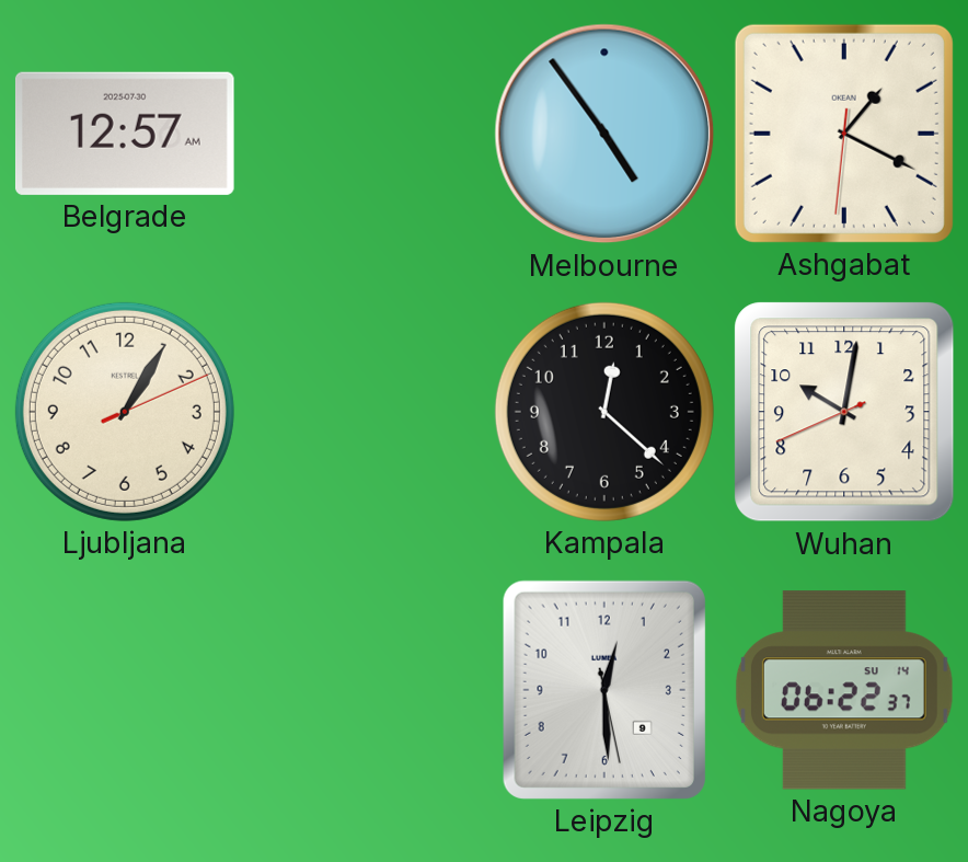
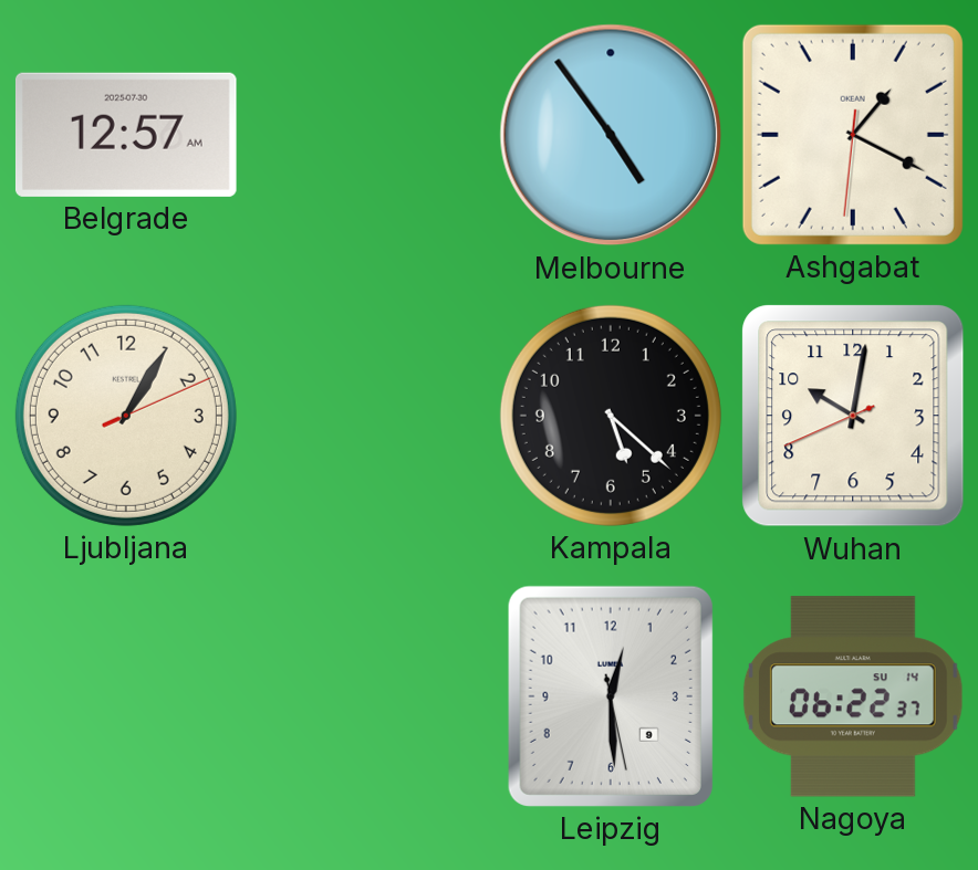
Kampala: 12:22 -> 5:22
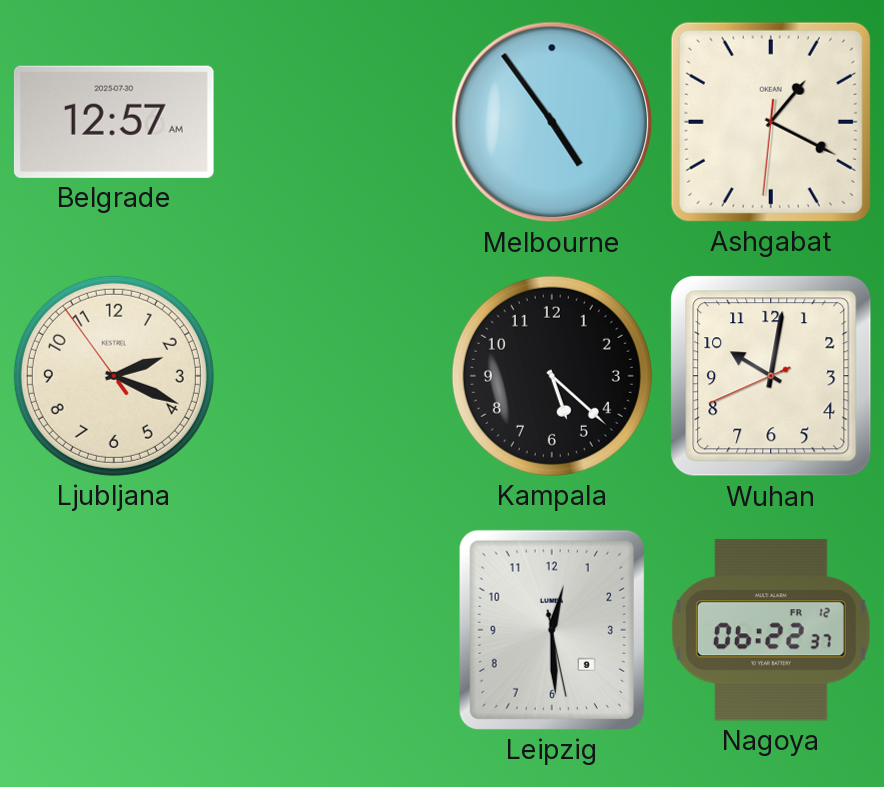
Ljubljana: 1:05 -> 2:18
Nagoya date: SU 14 -> FR 12
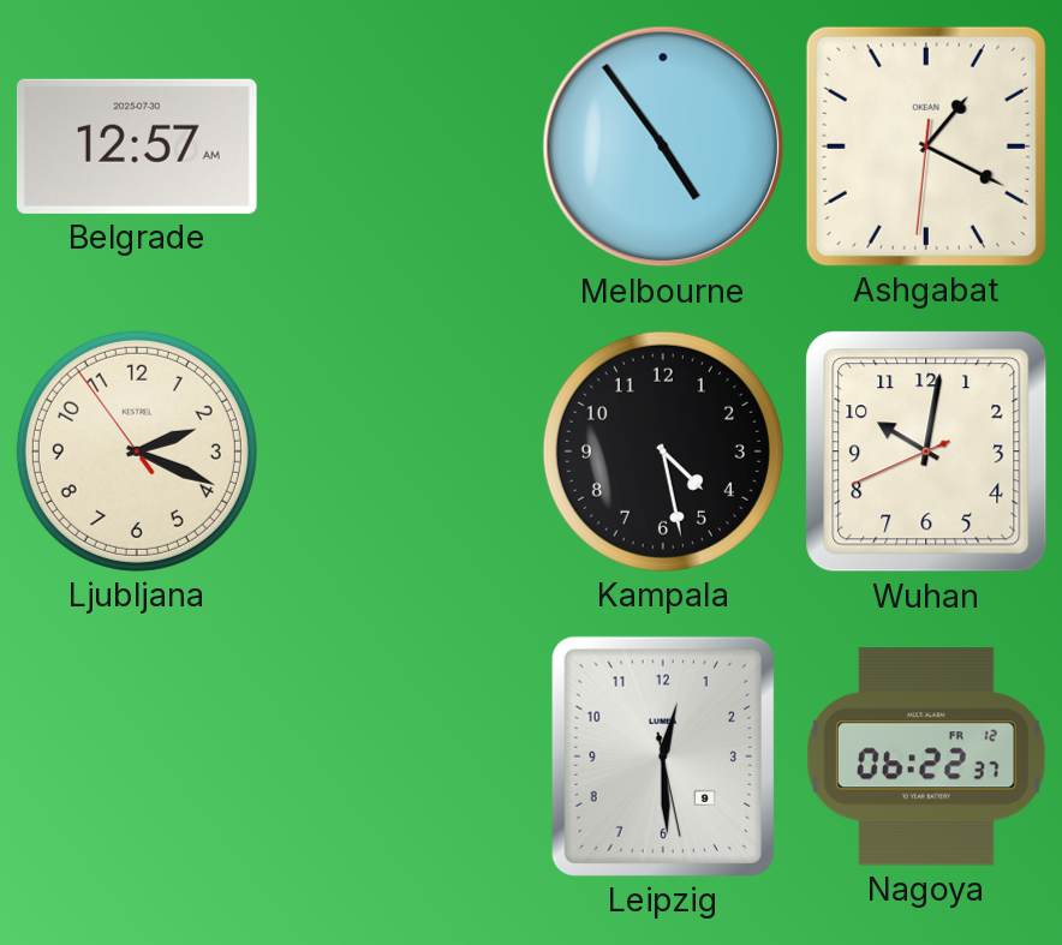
Kampala: 5:22 -> 4:28
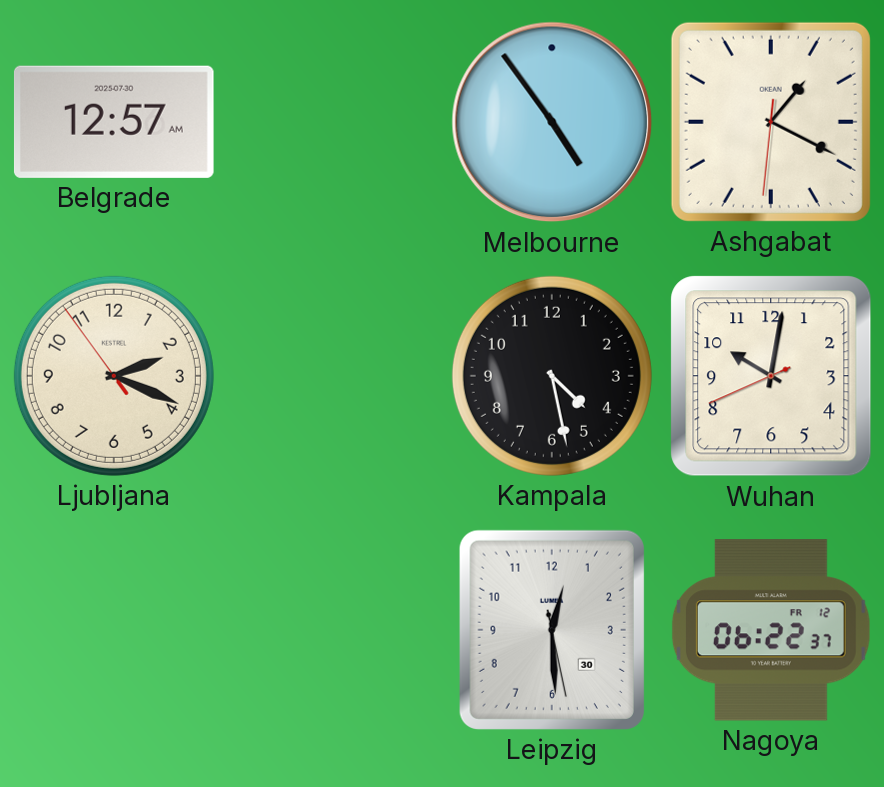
Leipzig date: 9 -> 30
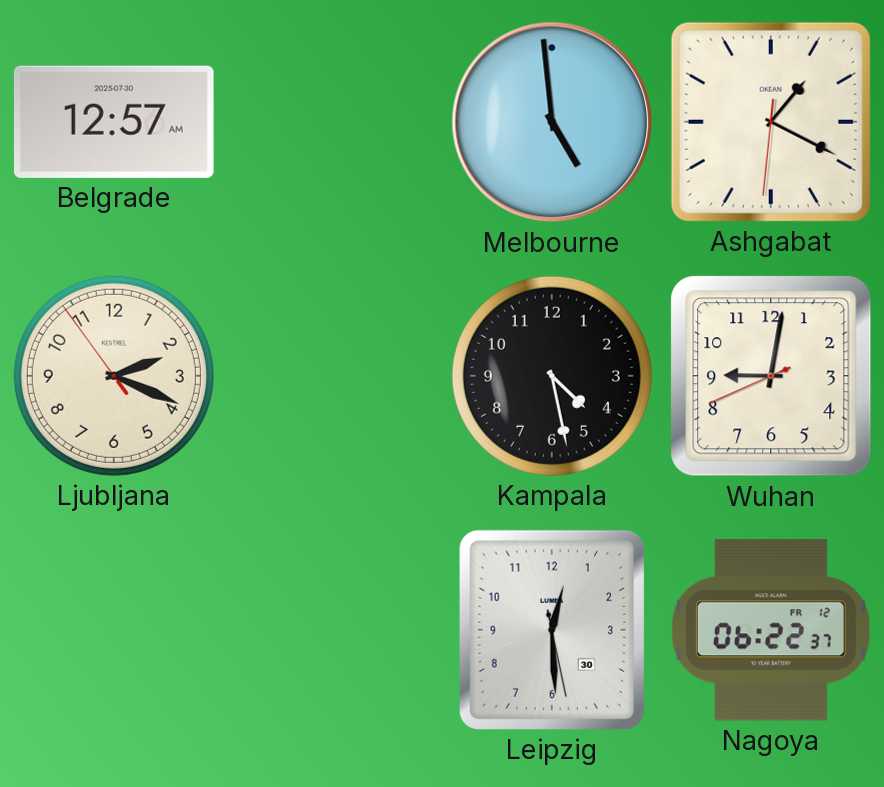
Melbourne: 4:54 -> 4:59
Wuhan: 10:01 -> 9:01
